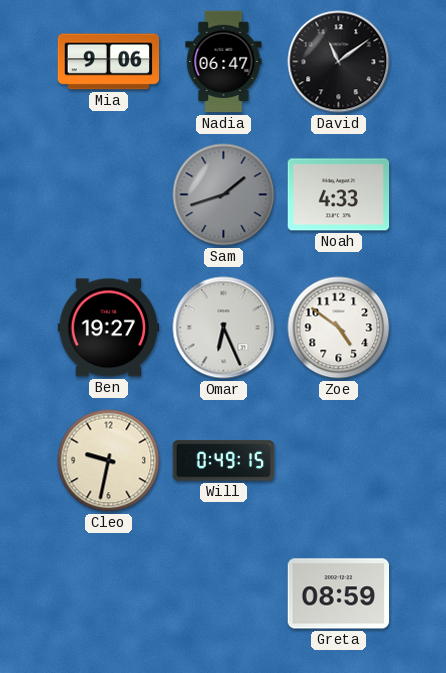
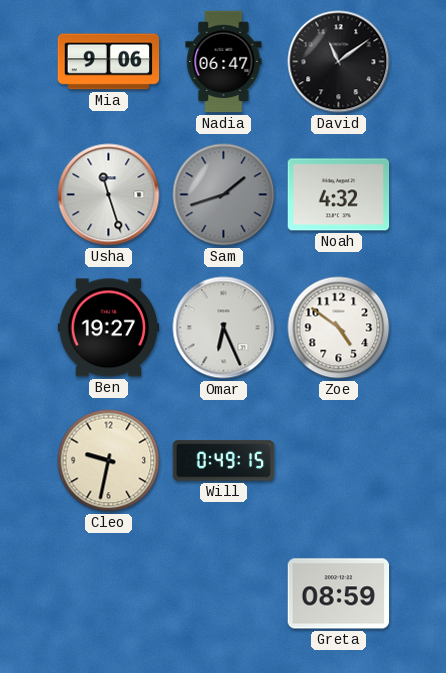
Usha: none -> 11:27
Noah: 4:33 -> 4:32
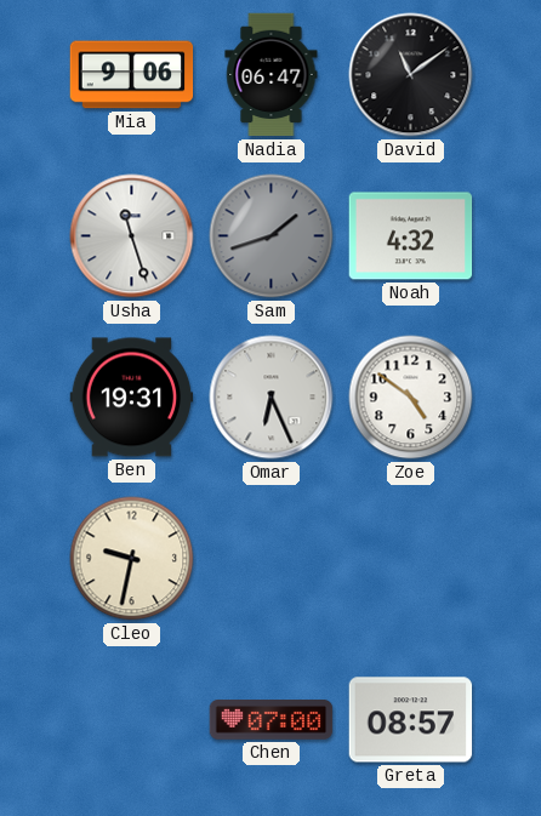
Ben: 19:27 -> 19:31
Will: 0:49 -> none
Chen: none -> 07:00
Greta: 08:59 -> 08:57
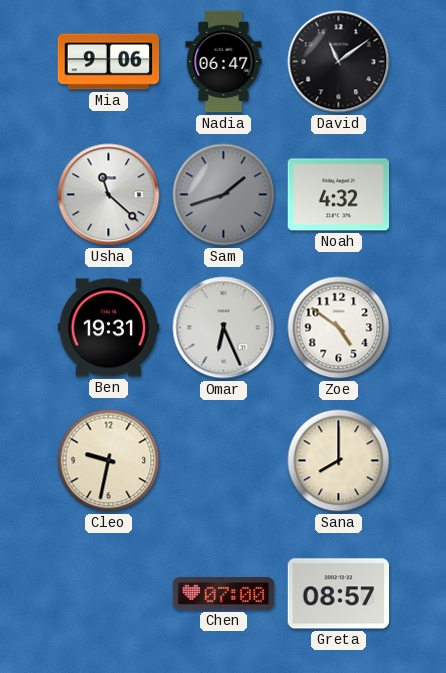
Usha: 11:27 -> 11:22
Sana: none -> 8:00
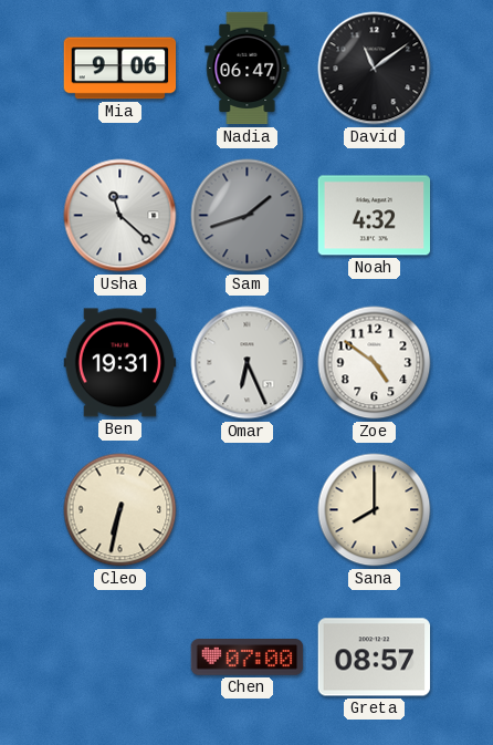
Cleo: 9:32 -> 6:32
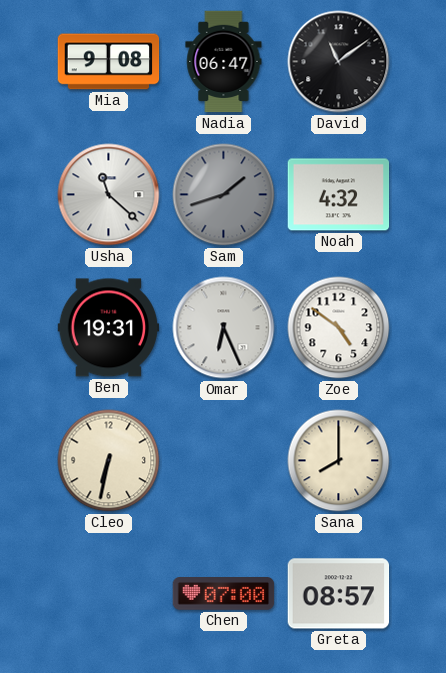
Mia: 9:06 -> 9:08
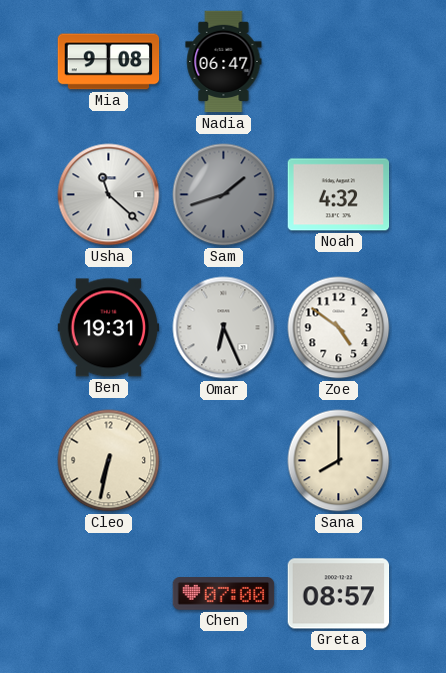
David: 11:09 -> none
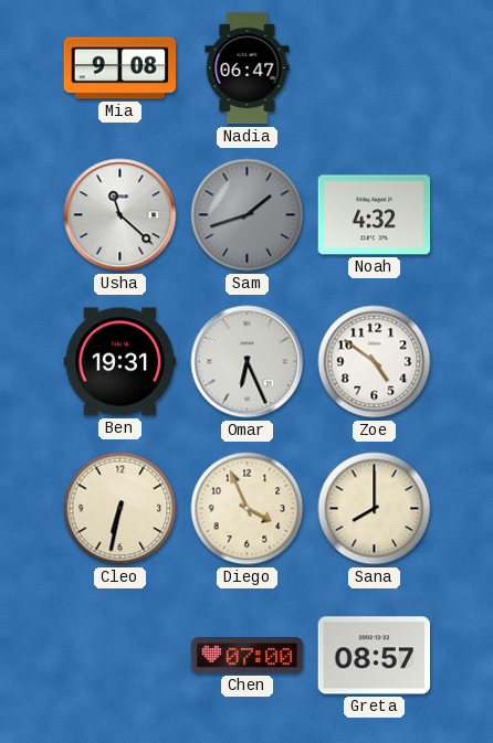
Diego: none -> 3:56
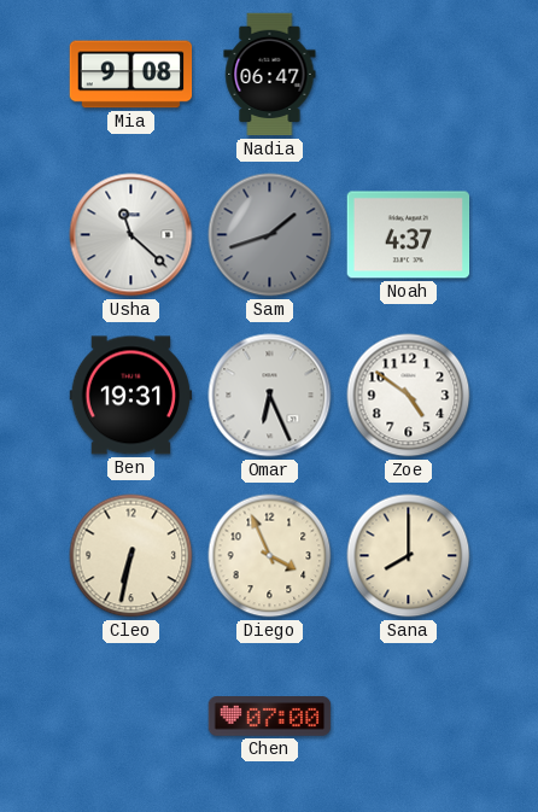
Noah: 4:32 -> 4:37
Greta: 08:57 -> none
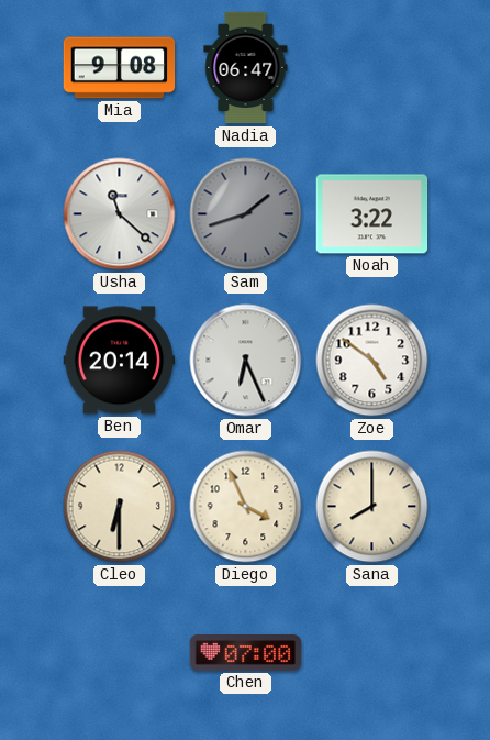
Noah: 4:37 -> 3:22
Ben: 19:31 -> 20:14
Cleo: 6:32 -> 6:30
